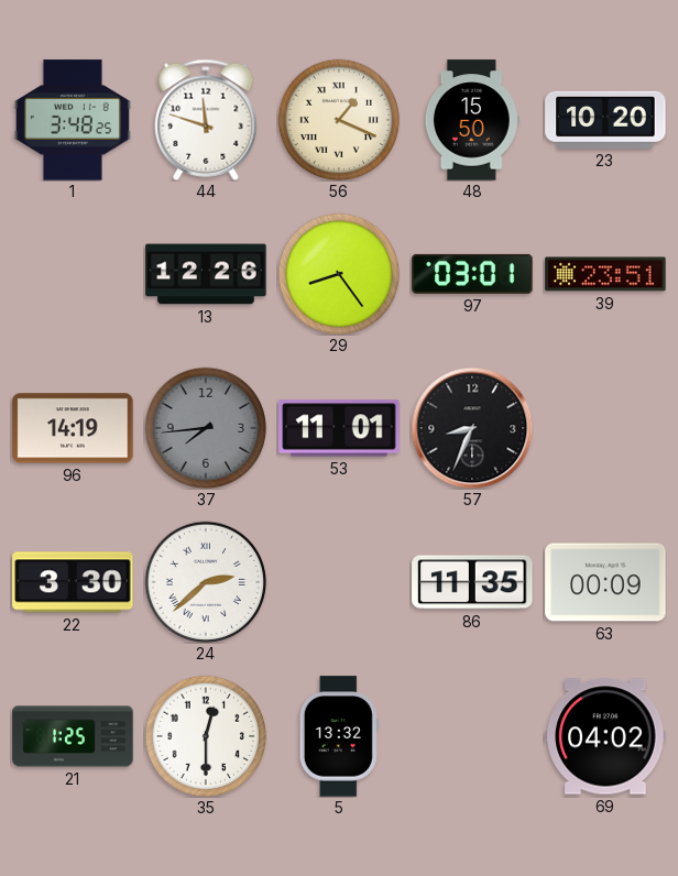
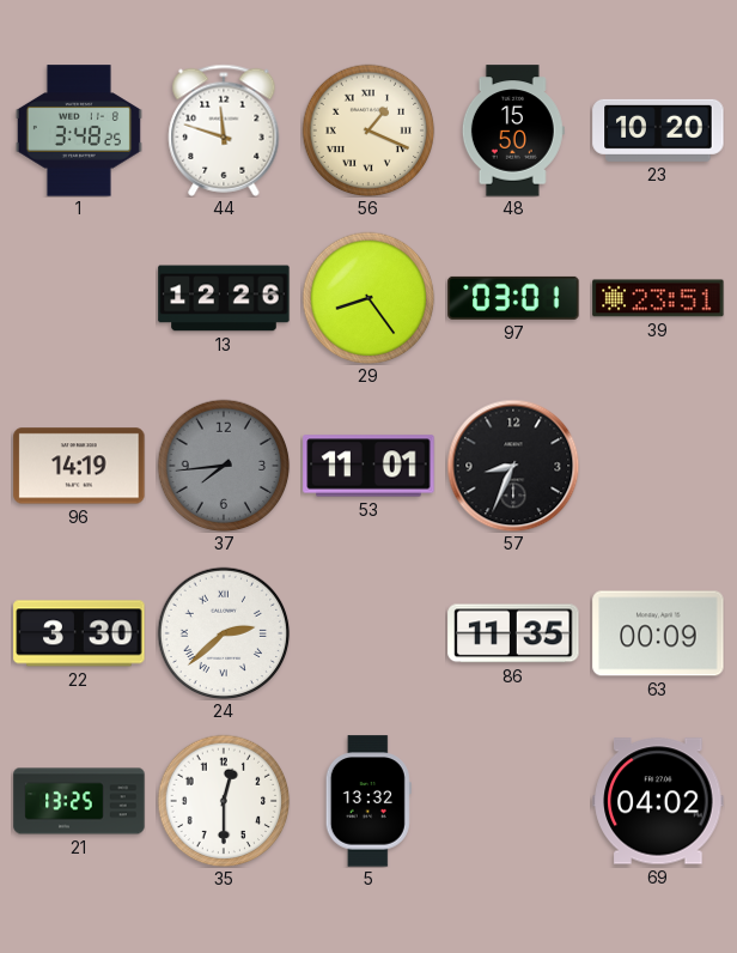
21: 1:25 -> 13:25
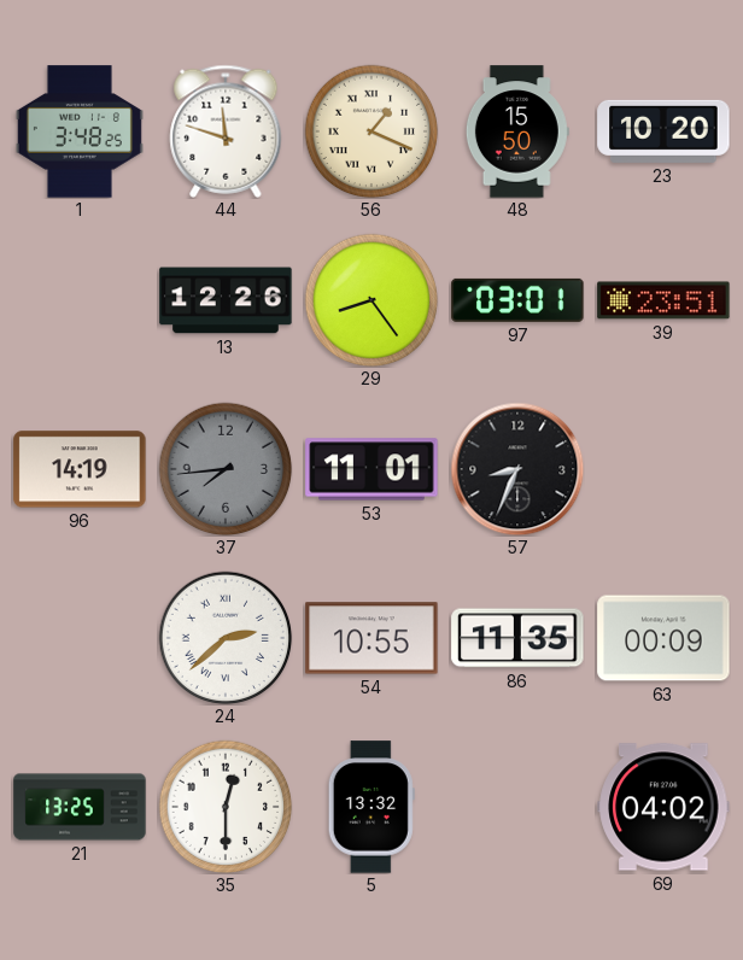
22: 3:30 -> none
54: none -> 10:55
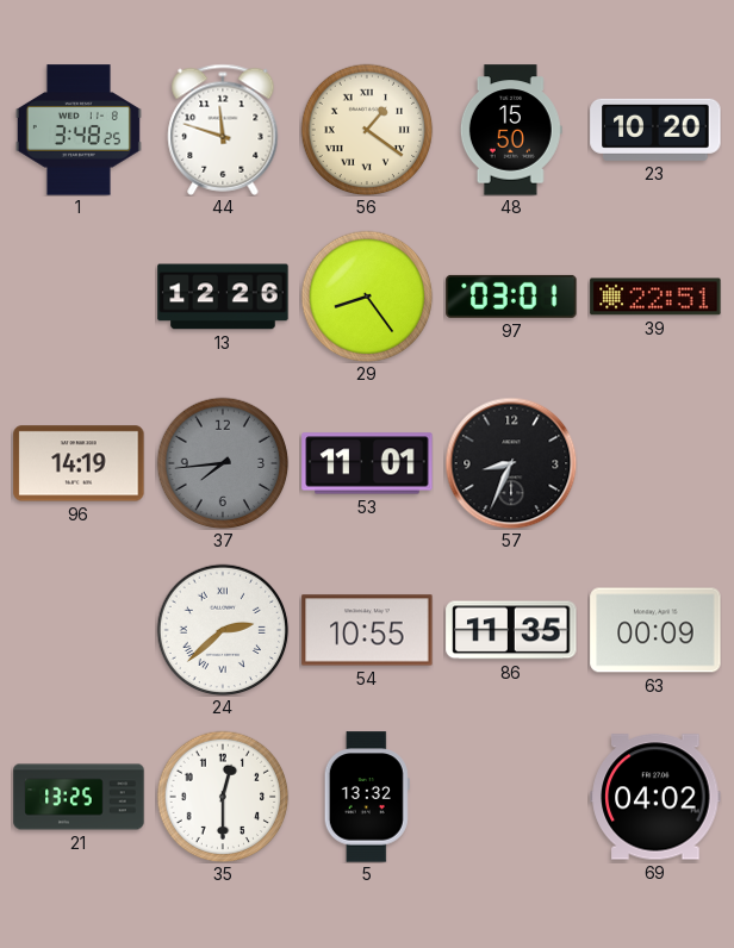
56: 1:19 -> 1:21
39: 23:51 -> 22:51
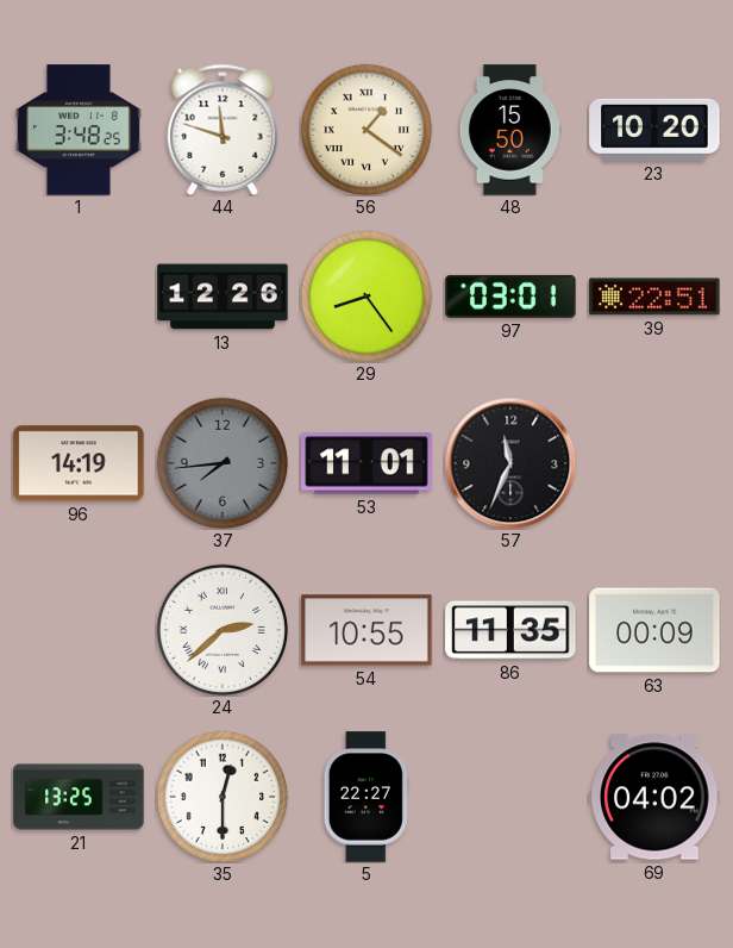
57: 8:34 -> 11:34
5: 13:32 -> 22:27
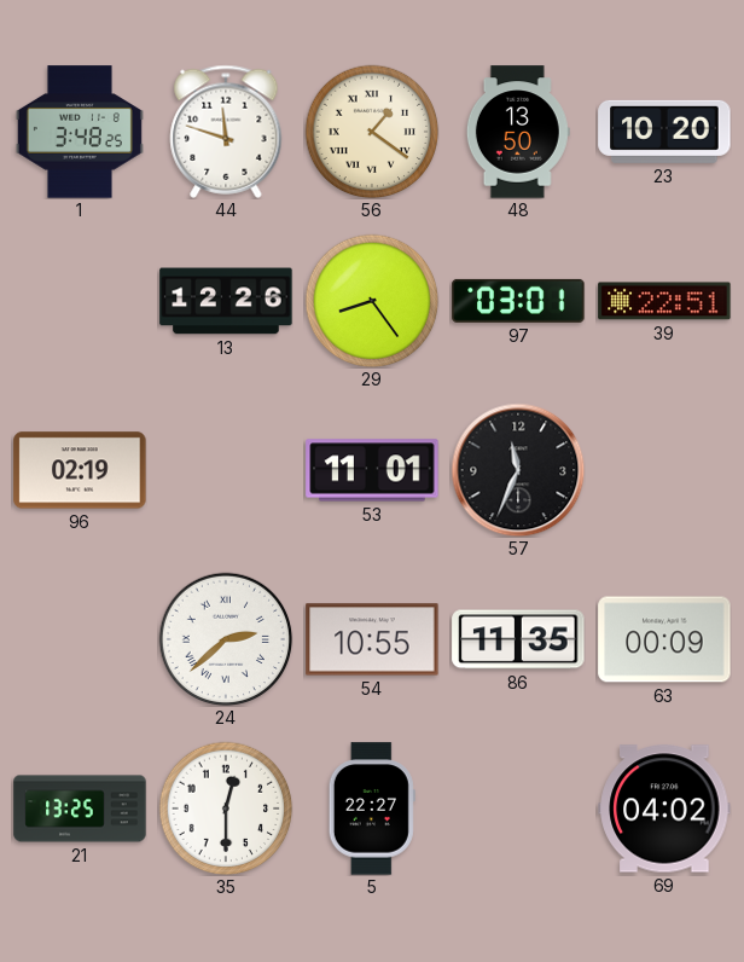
48: 15:50 -> 13:50
96: 14:19 -> 02:19
37: 7:44 -> none
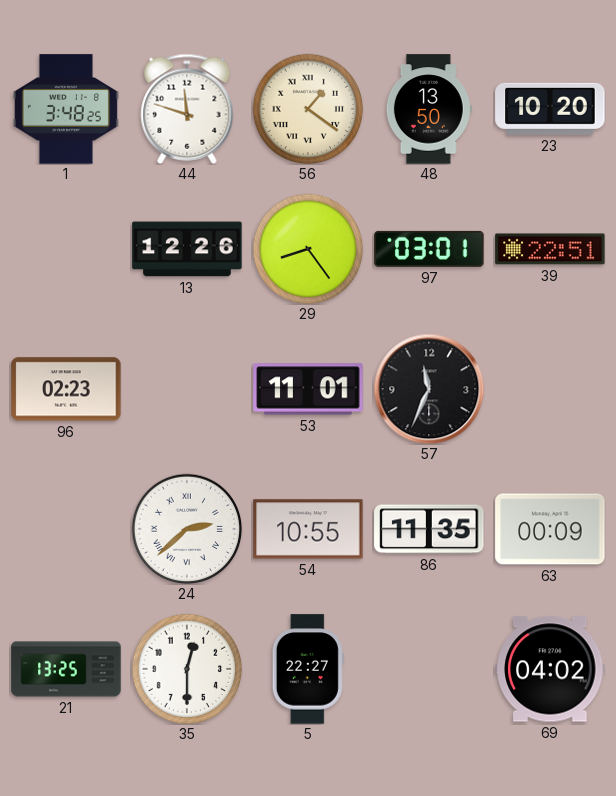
96: 02:19 -> 02:23
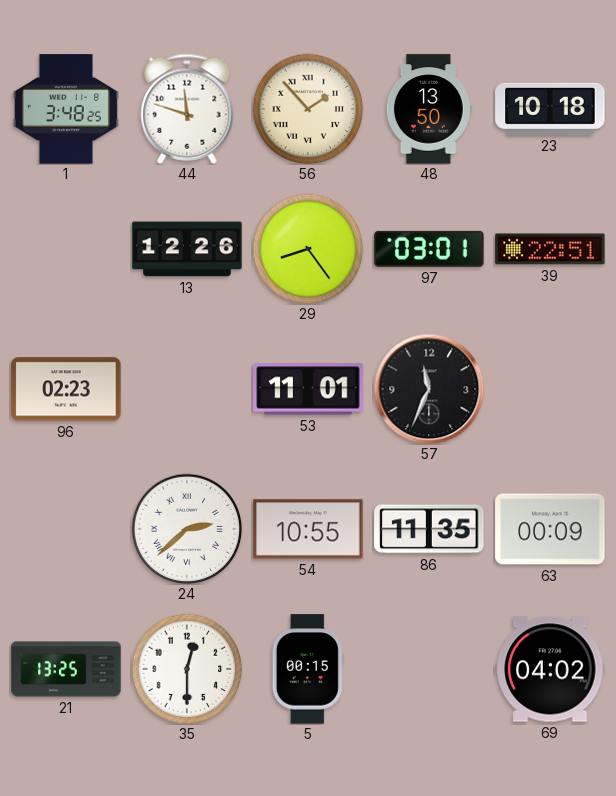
56: 1:21 -> 1:53
23: 10:20 -> 10:18
5: 22:27 -> 00:15
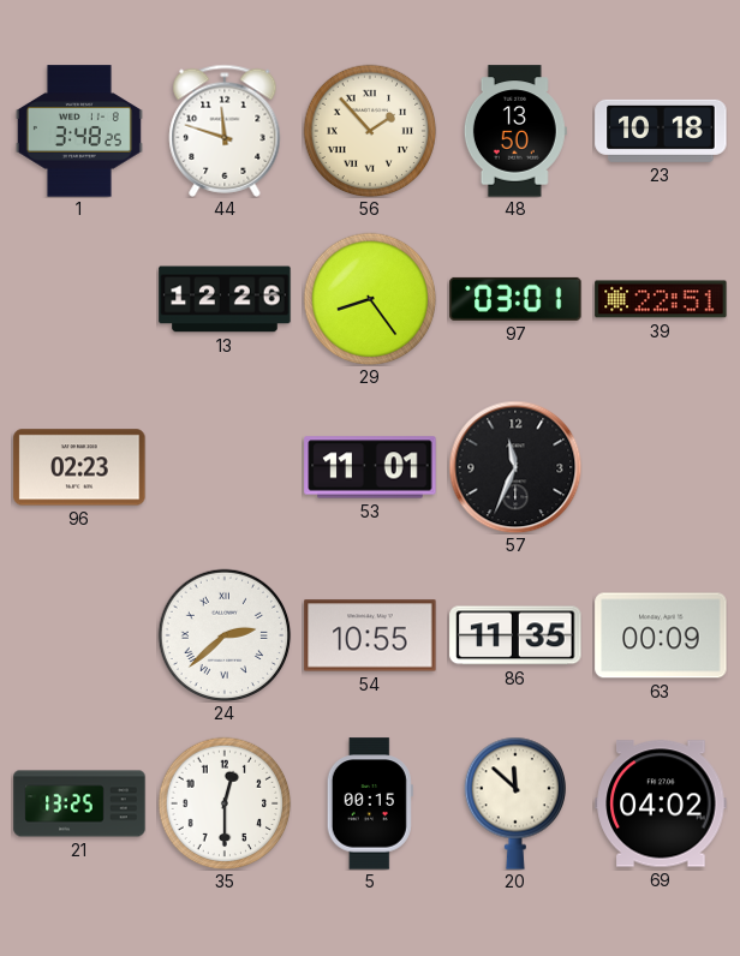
20: none -> 11:52
